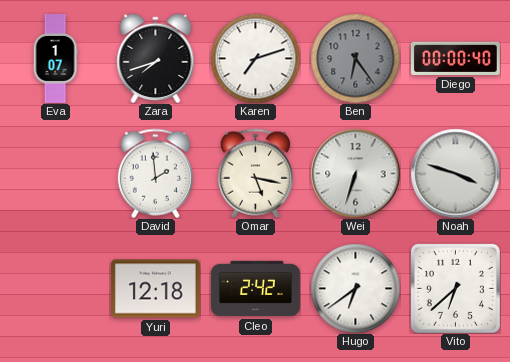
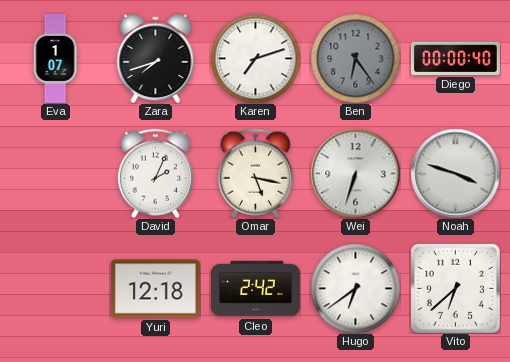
David: 1:59 -> 2:04
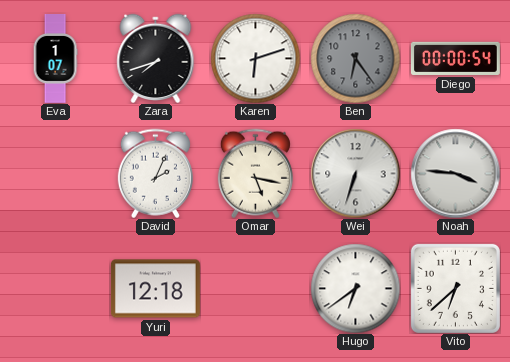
Karen: 7:12 -> 6:12
Diego: 00:00:40 -> 00:00:54
Noah: 3:48 -> 3:46
Cleo: 2:42 -> none
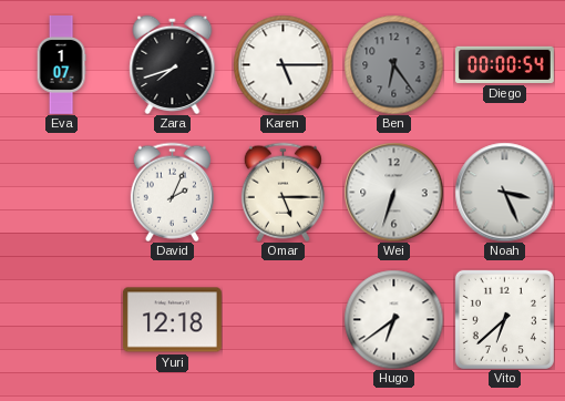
Karen: 6:12 -> 5:15
Omar: 5:17 -> 5:15
Noah: 3:46 -> 3:26
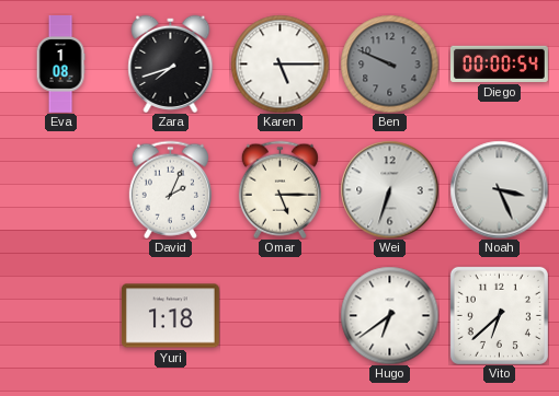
Eva: 1:07 -> 1:08
Ben: 6:24 -> 9:49
Yuri: 12:18 -> 1:18
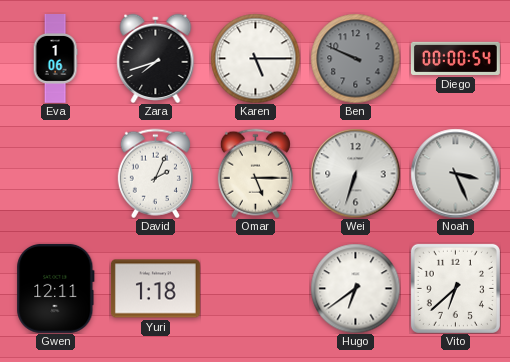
Eva: 1:08 -> 1:06
Gwen: none -> 12:11
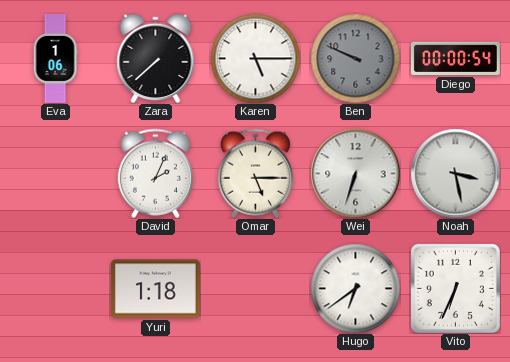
Zara: 7:42 -> 7:38
Noah: 3:26 -> 3:28
Gwen: 12:11 -> none
Vito: 6:38 -> 6:34
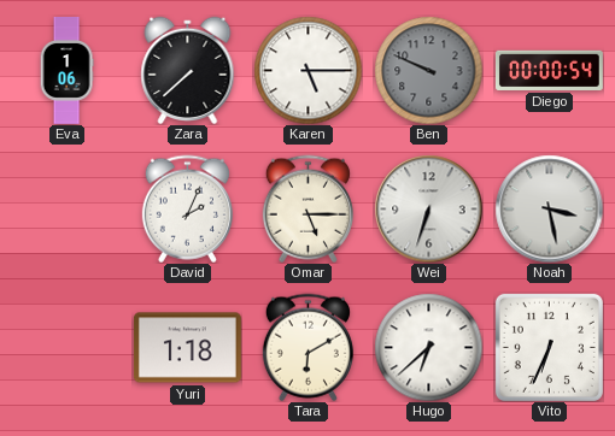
Tara: none -> 6:10
Hugo: 6:39 -> 6:38
